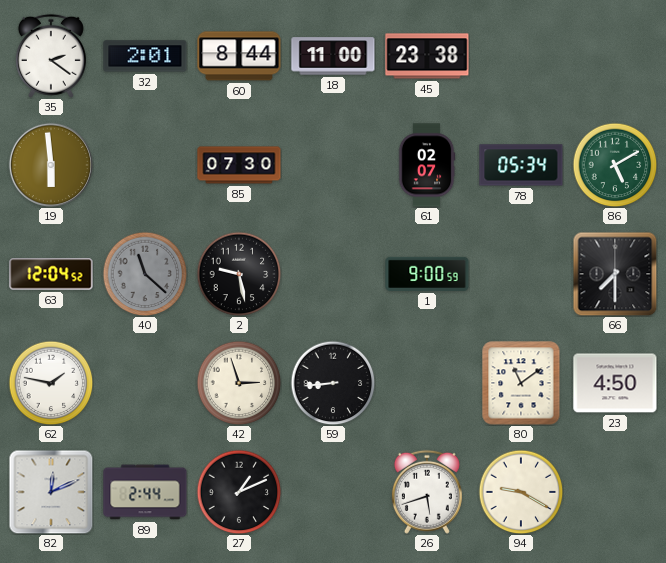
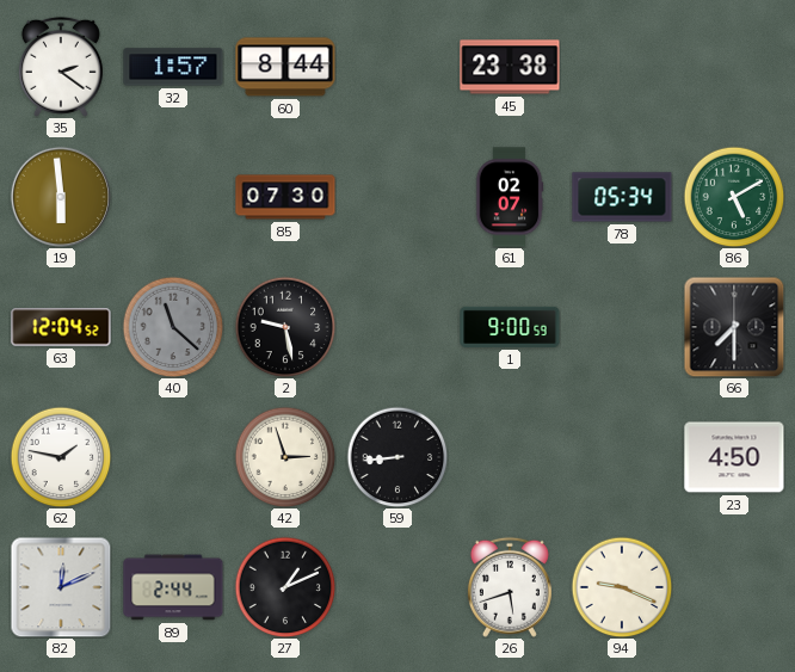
32: 2:01 -> 1:57
18: 11:00 -> none
80: 11:09 -> none
94: 9:20 -> 9:19
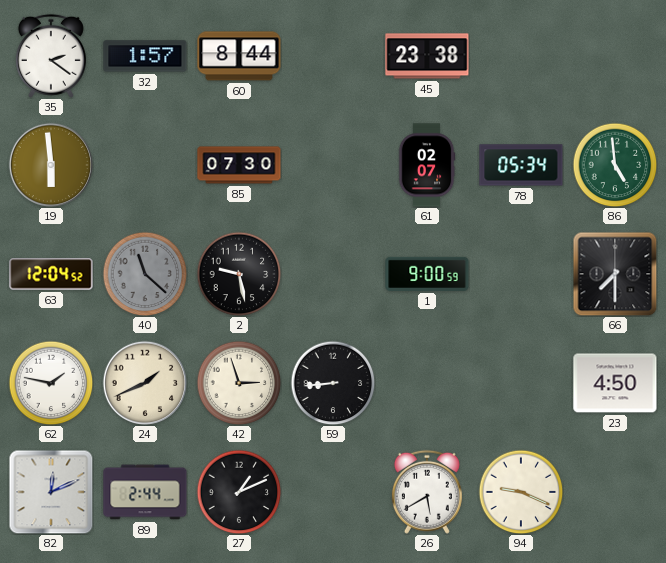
86: 5:10 -> 4:59
24: none -> 1:41
26: 5:42 -> 5:40
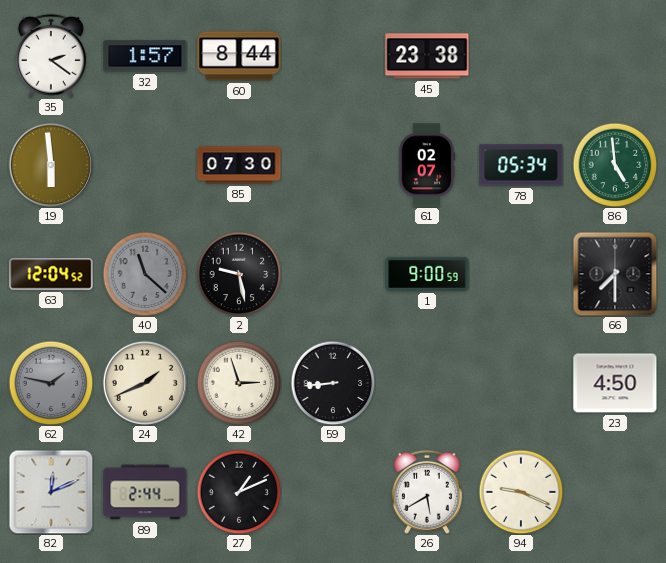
62 dial: white -> grey
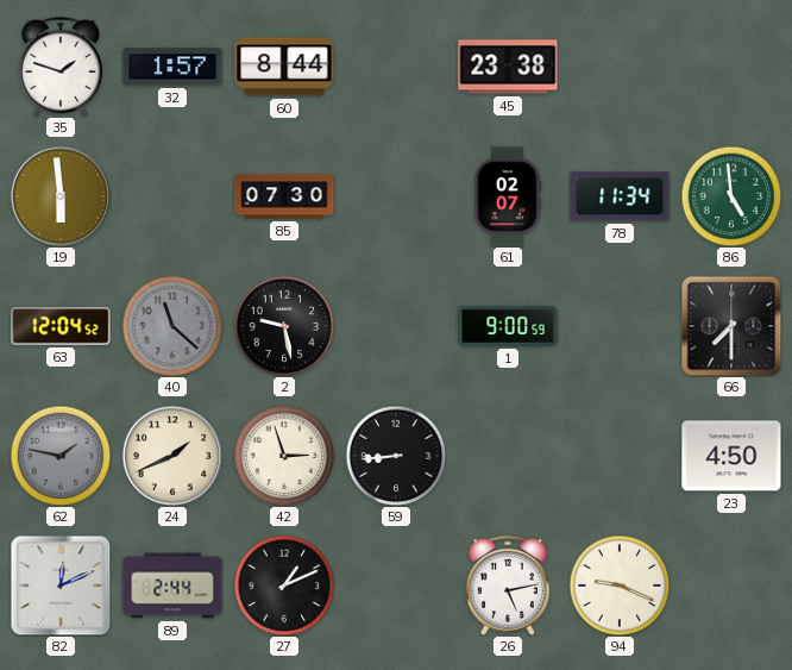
35: 2:21 -> 1:48
78: 05:34 -> 11:34
26: 5:40 -> 5:13
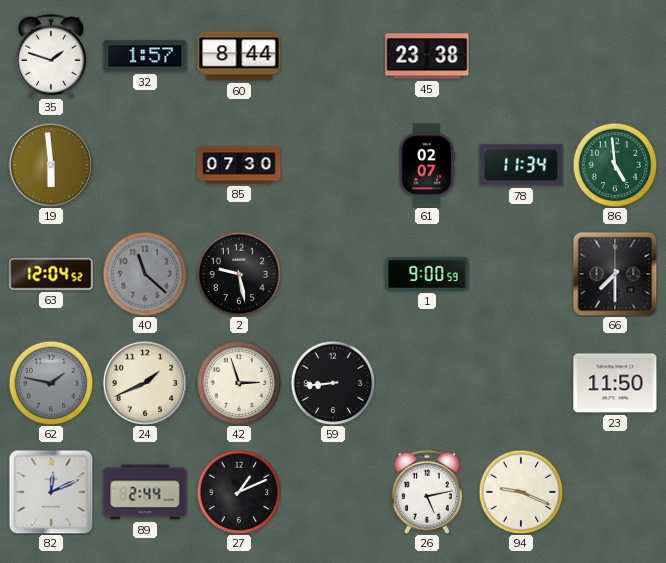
23: 4:50 -> 11:50
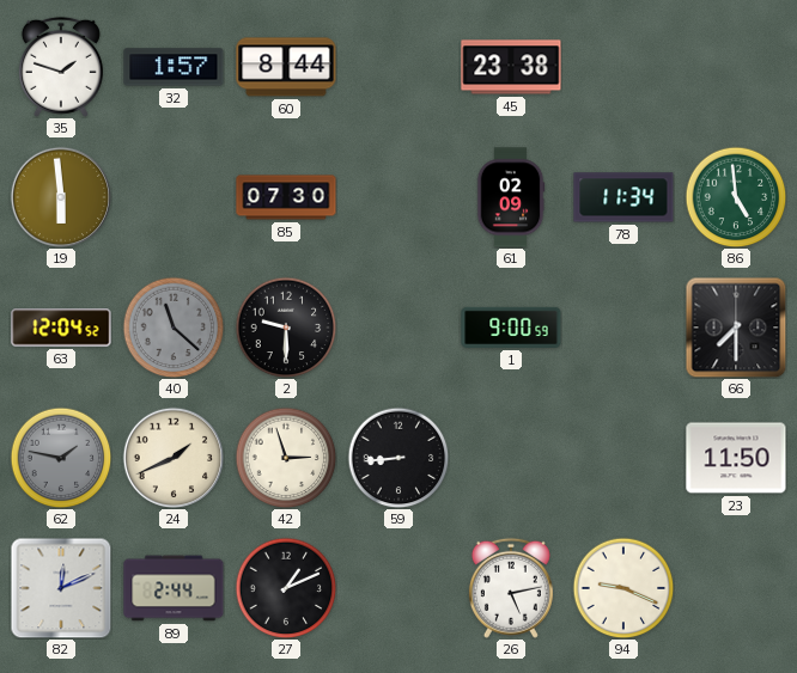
61: 02:07 -> 02:09
2: 9:28 -> 9:30
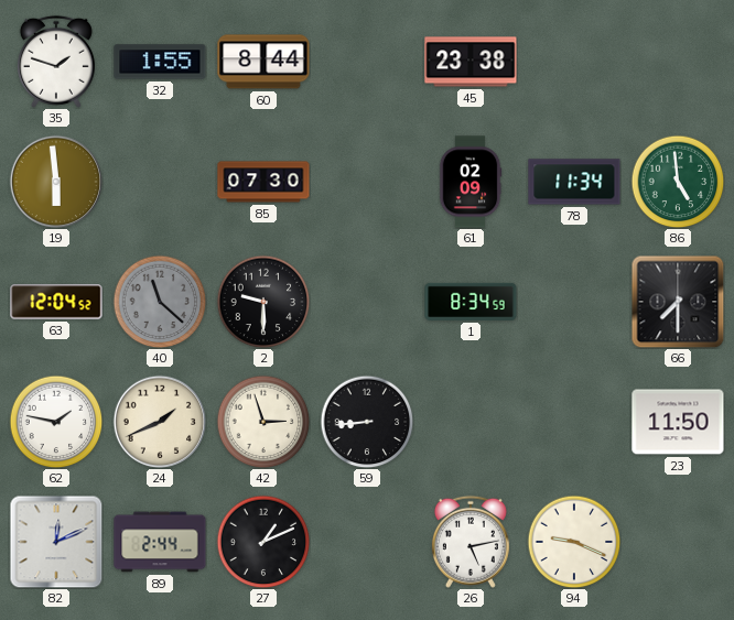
32: 1:57 -> 1:55
1: 9:00 -> 8:34
62 dial: grey -> white
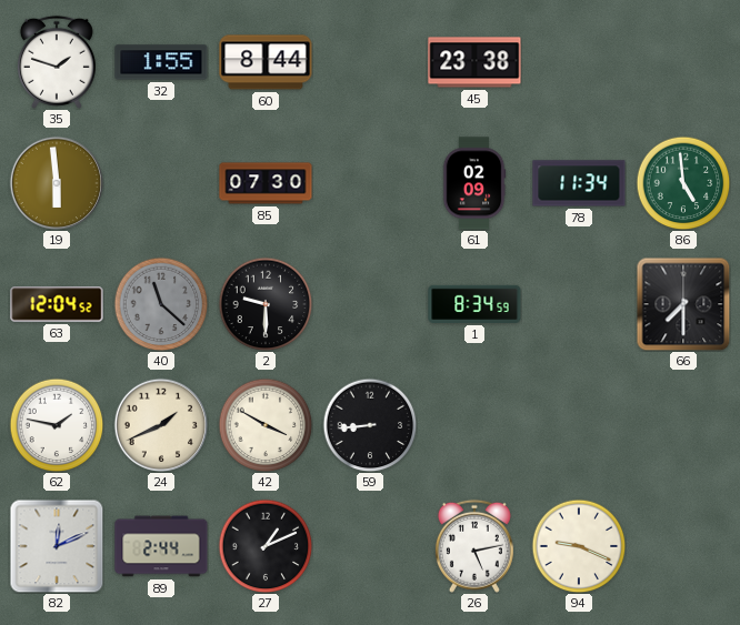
42: 2:57 -> 3:50
23: 11:50 -> none
